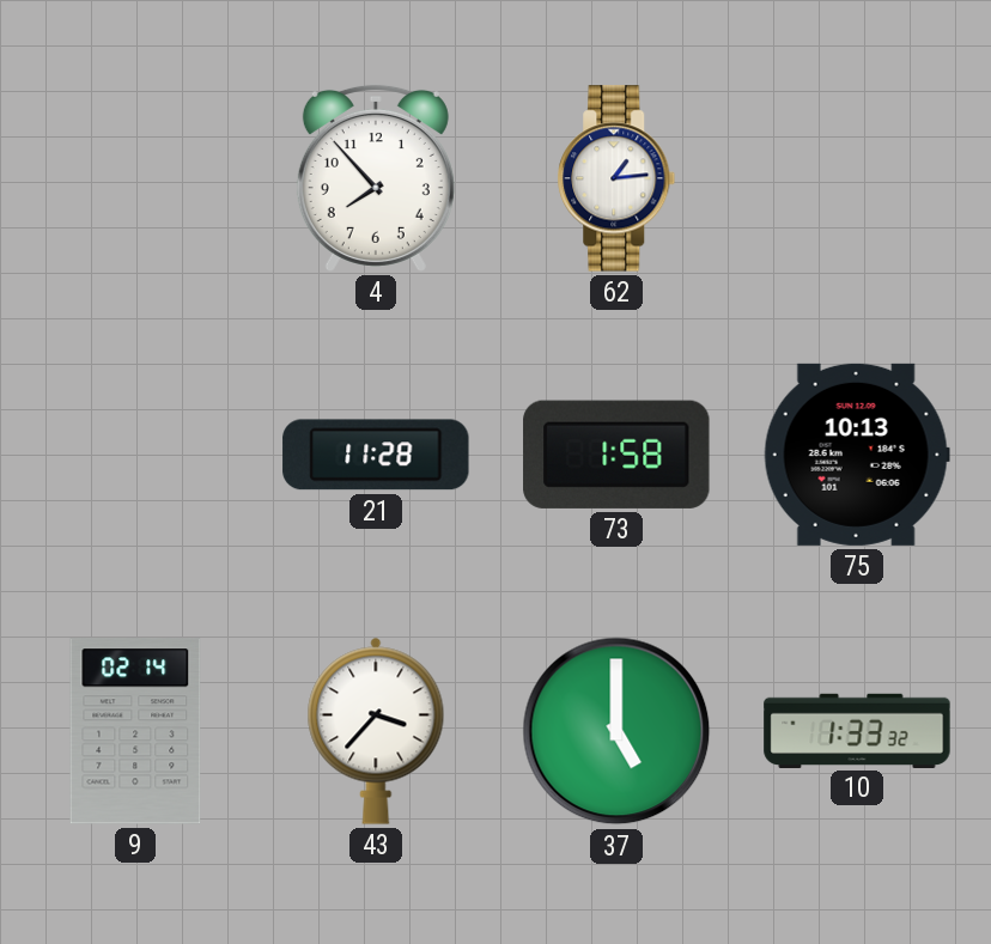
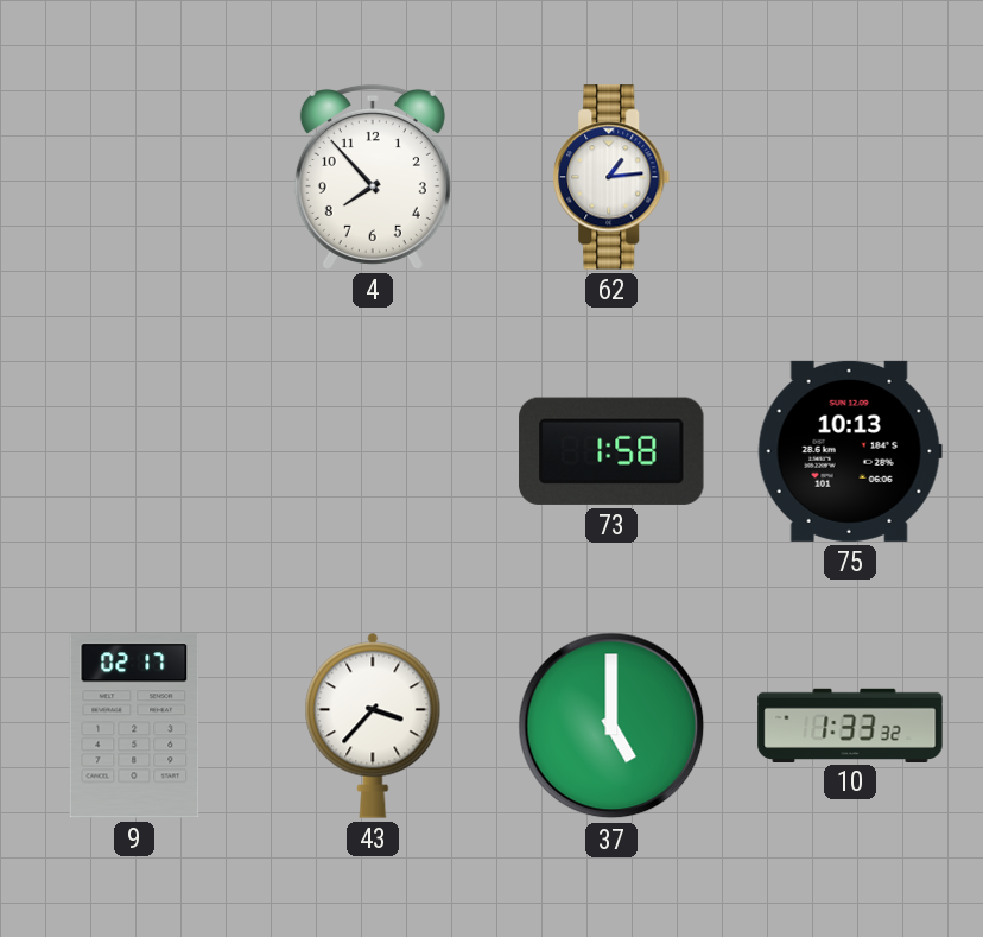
21: 11:28 -> none
9: 02:14 -> 02:17
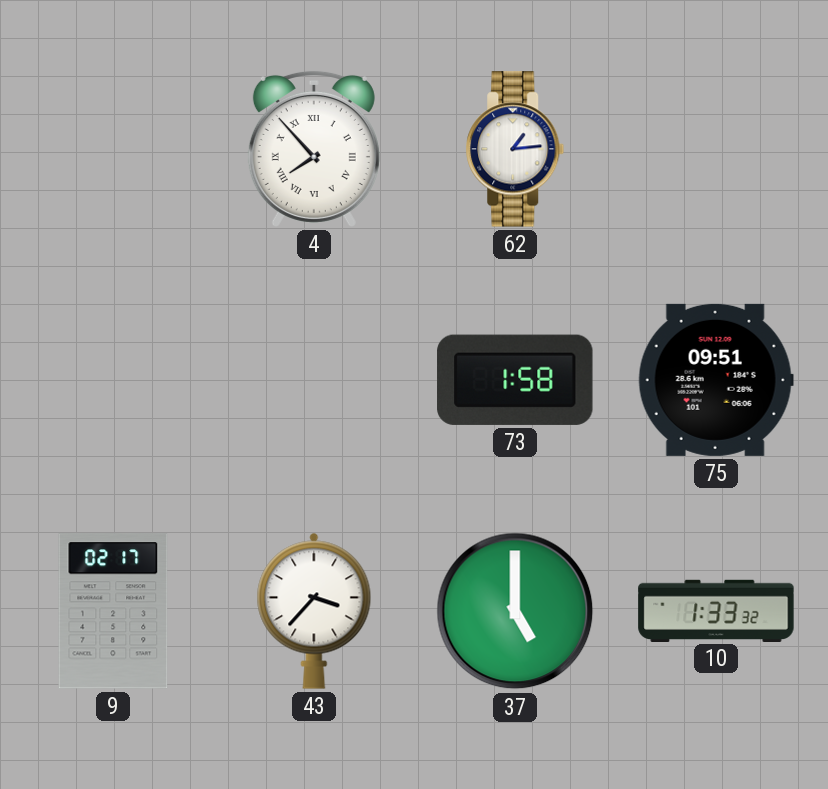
4 numerals: Arabic -> Roman
75: 10:13 -> 09:51
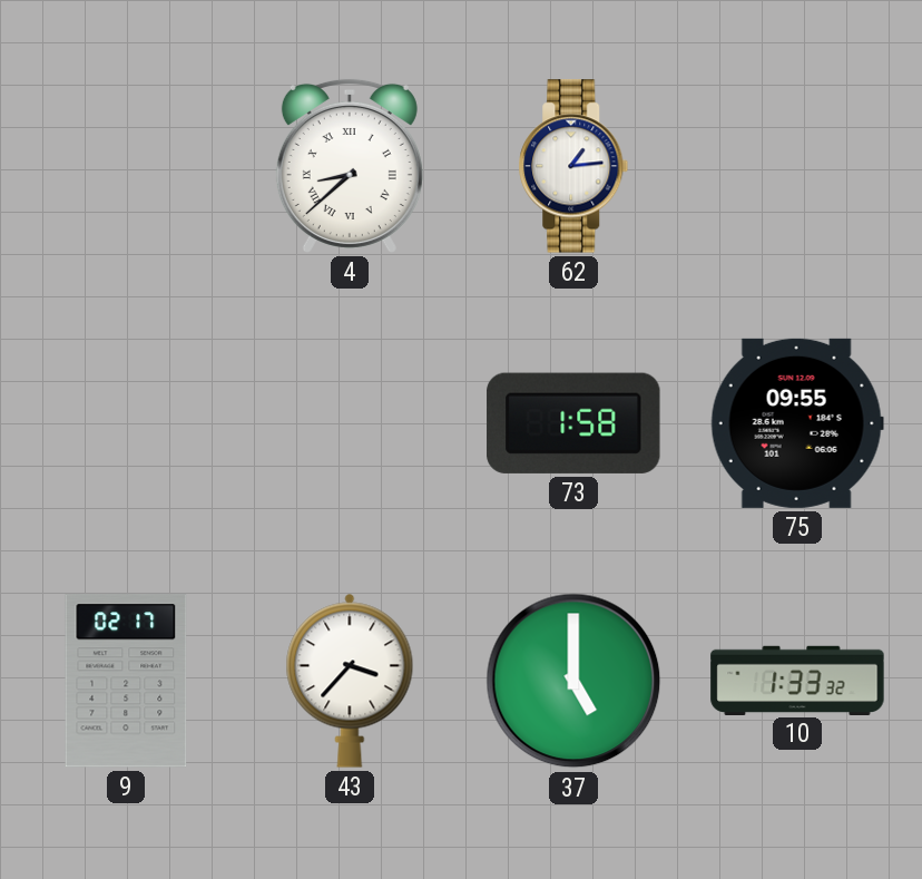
4: 7:53 -> 8:38
75: 09:51 -> 09:55
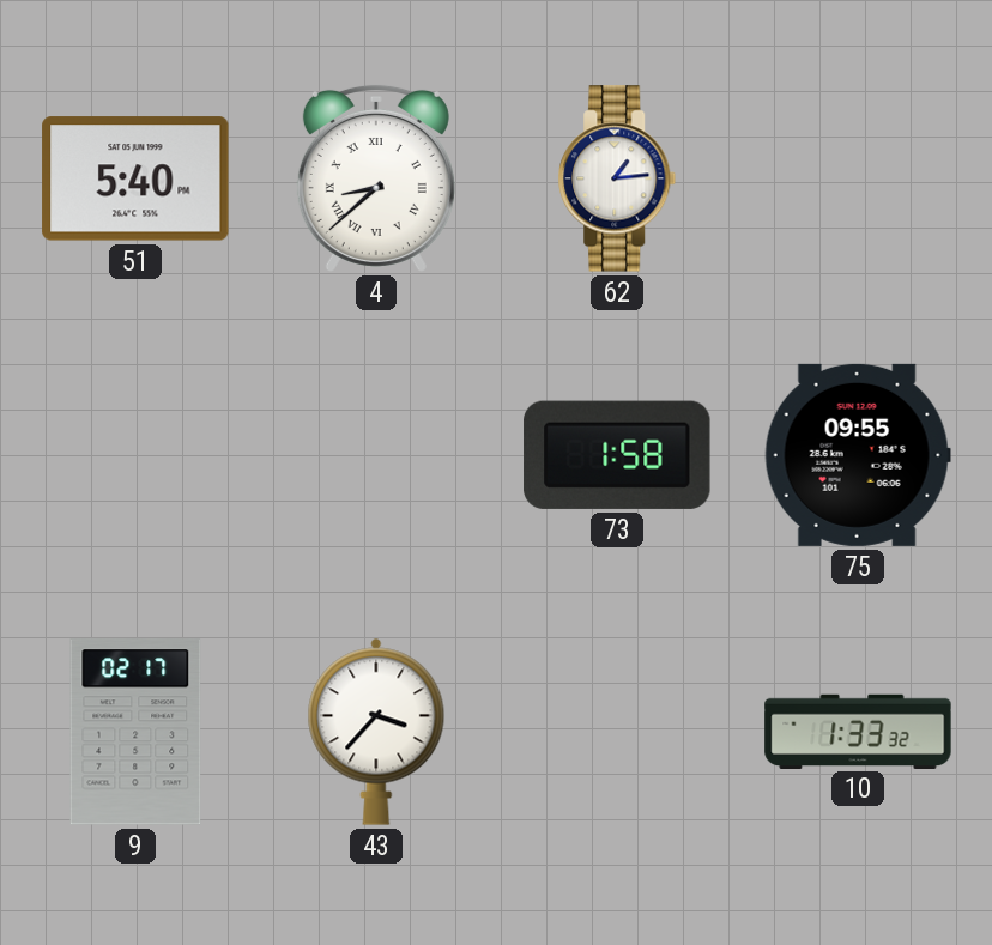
51: none -> 5:40
37: 5:00 -> none
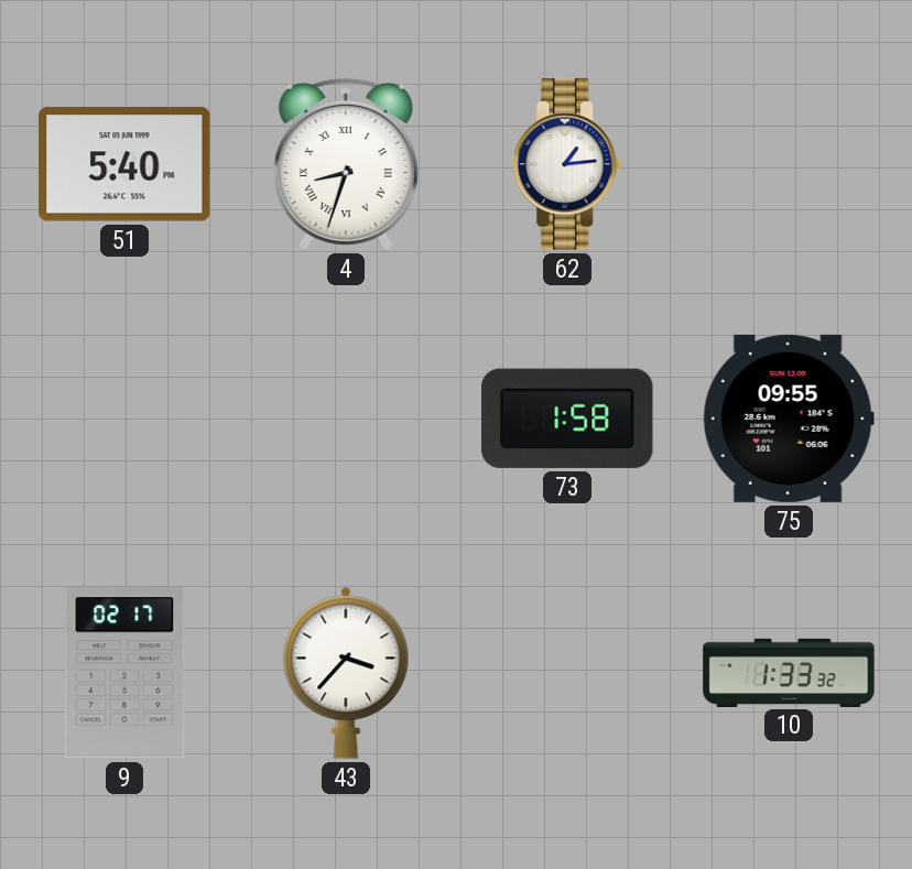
4: 8:38 -> 8:33
